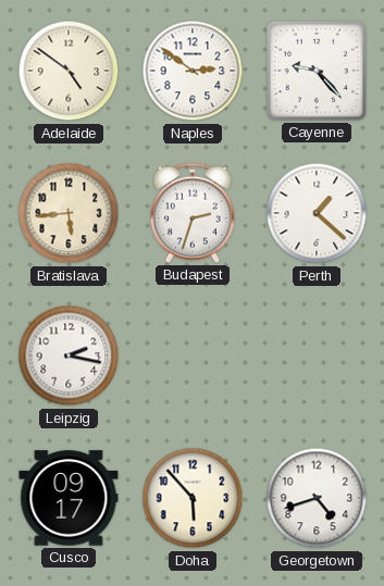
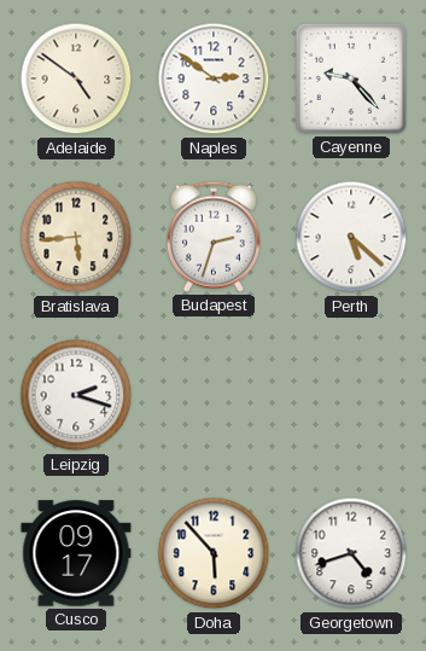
Perth: 1:22 -> 5:22
Leipzig: 2:17 -> 2:18
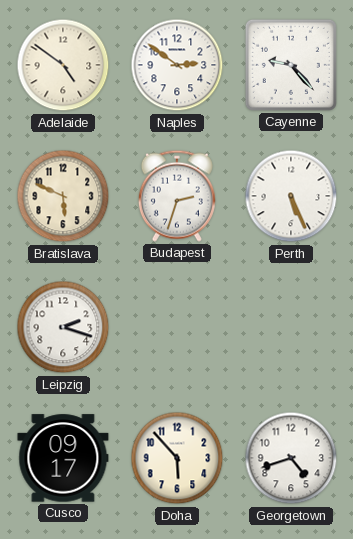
Bratislava: 5:44 -> 5:49
Perth: 5:22 -> 5:26
